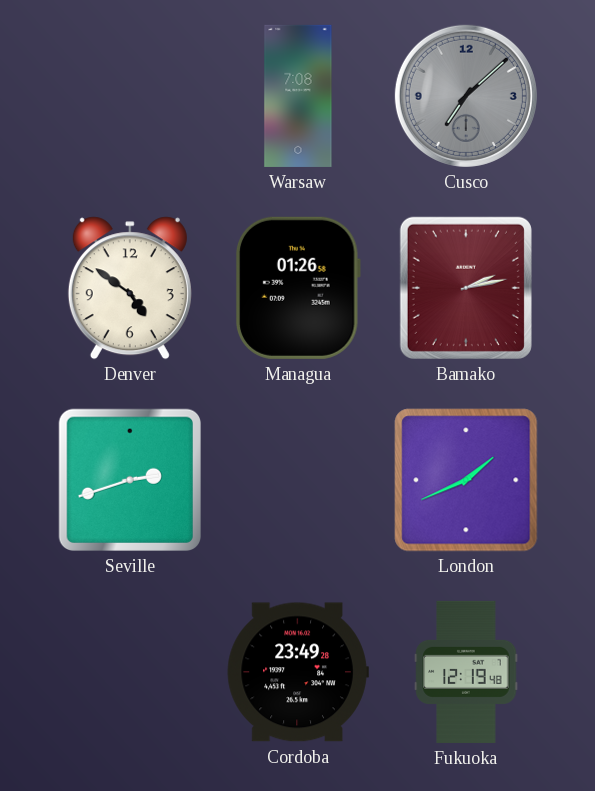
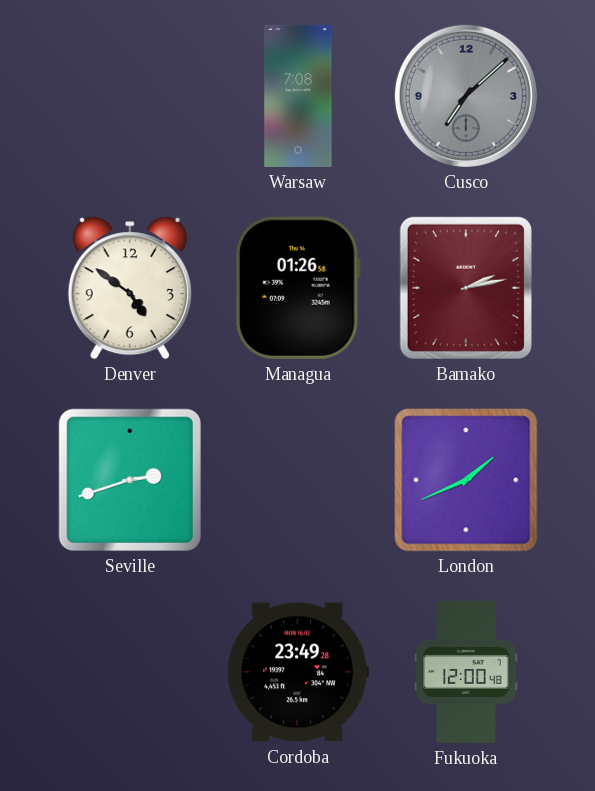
Fukuoka: 12:19 -> 12:00
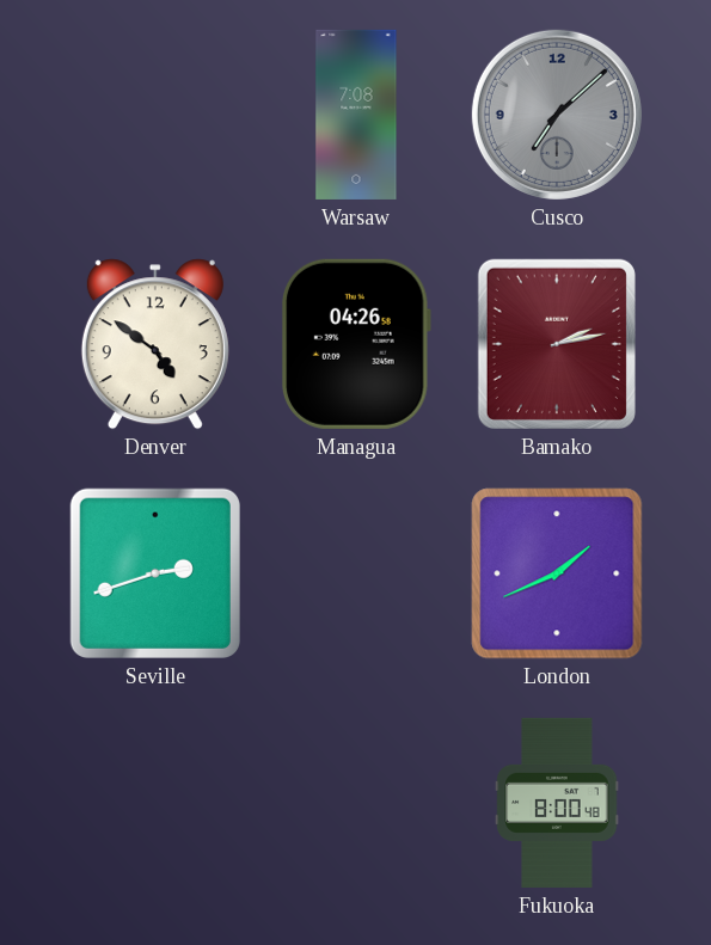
Managua: 01:26 -> 04:26
Cordoba: 23:49 -> none
Fukuoka: 12:00 -> 8:00
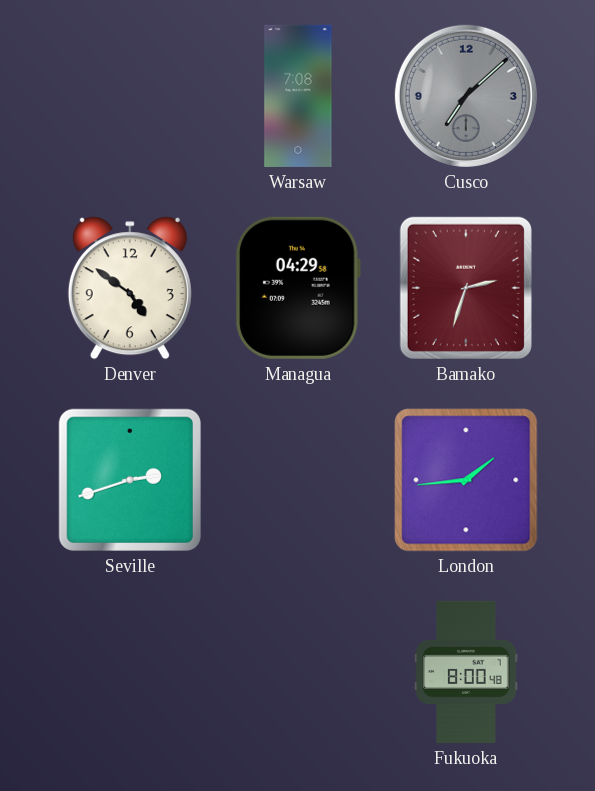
Managua: 04:26 -> 04:29
Bamako: 2:13 -> 2:33
London: 1:41 -> 1:44
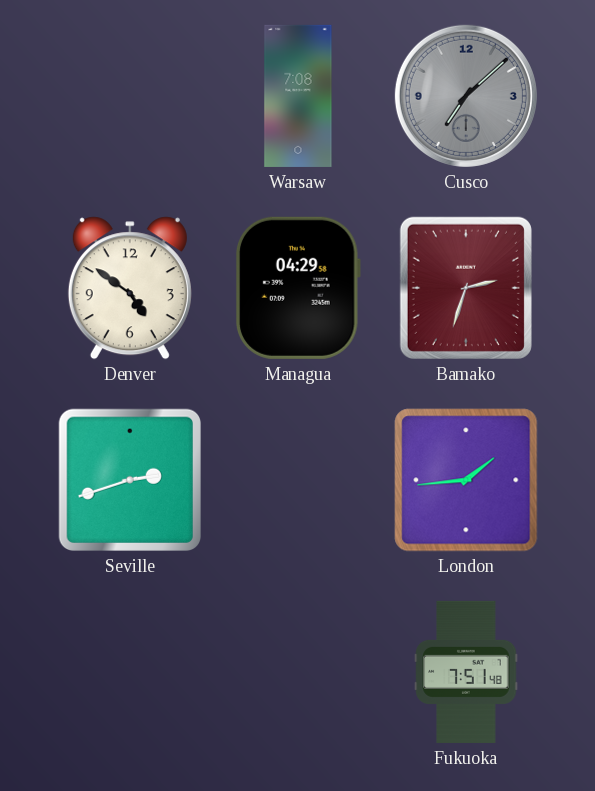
Fukuoka: 8:00 -> 7:51
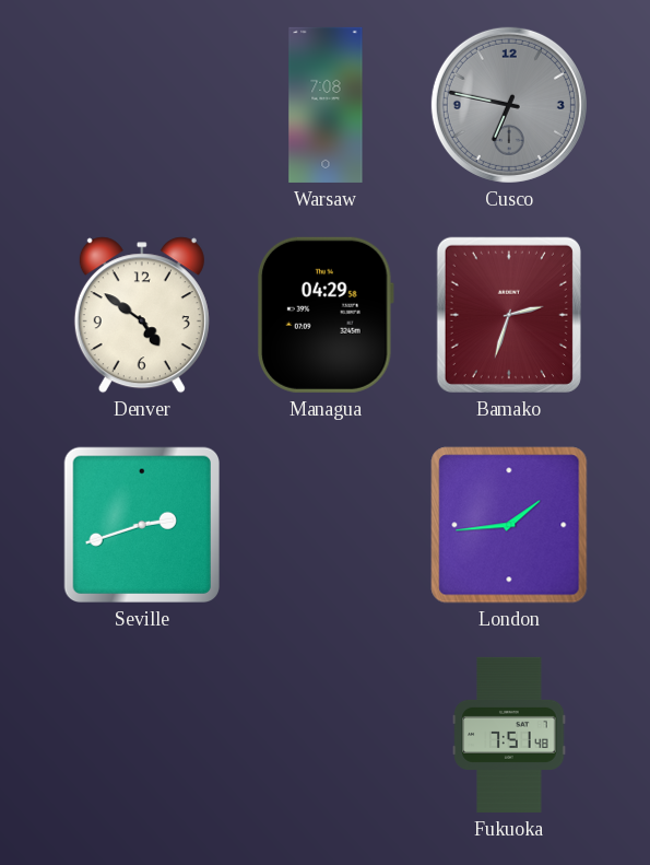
Cusco: 7:08 -> 6:47
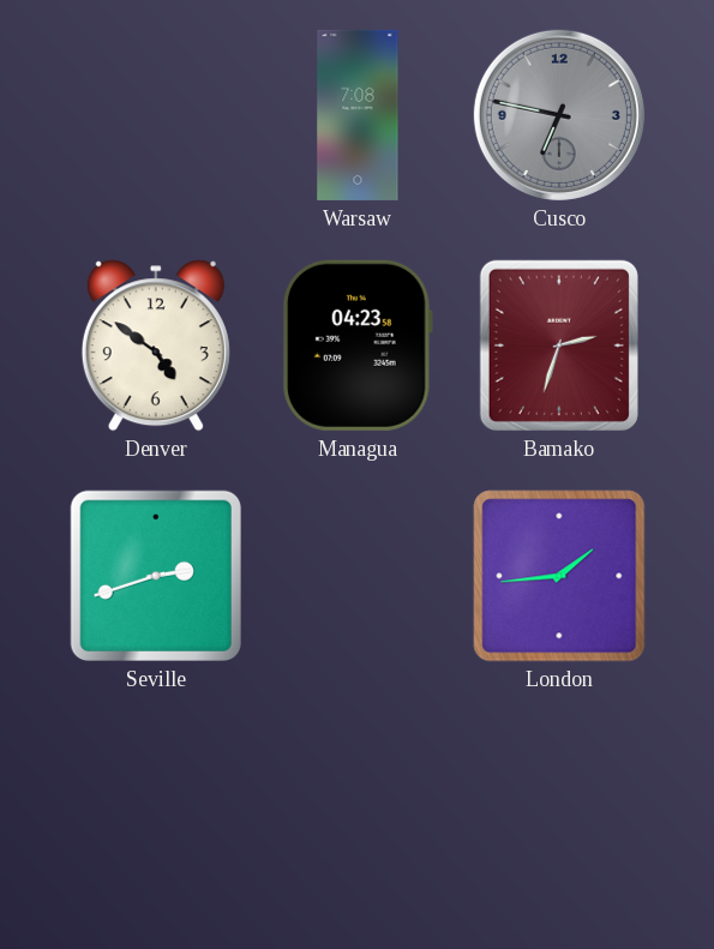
Managua: 04:29 -> 04:23
Fukuoka: 7:51 -> none
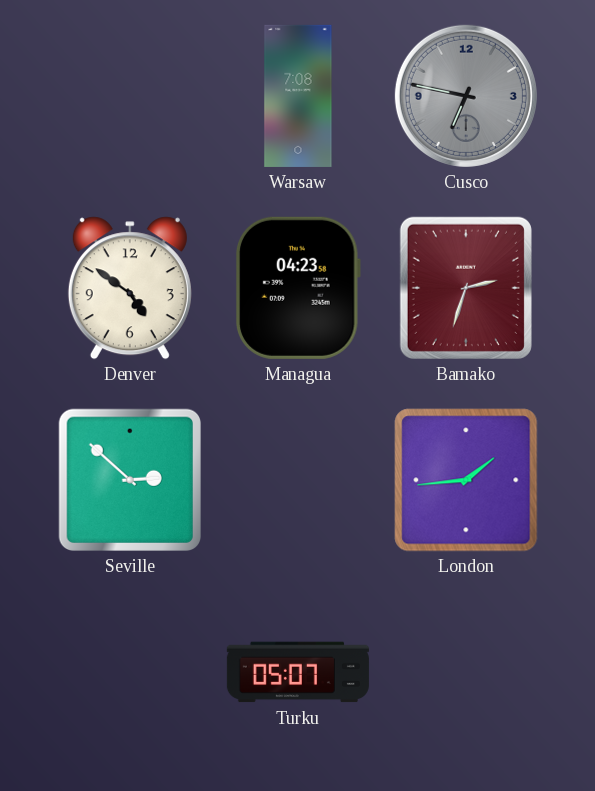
Seville: 2:42 -> 2:52
Turku: none -> 05:07
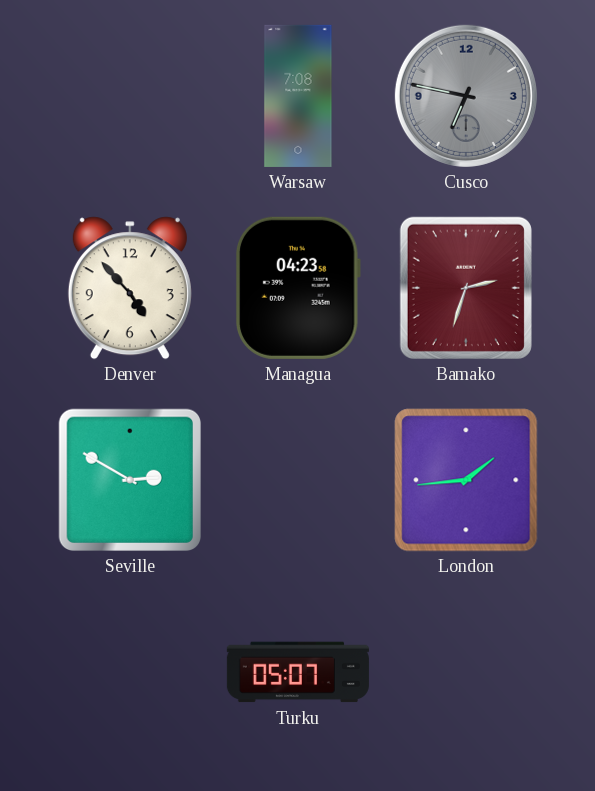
Denver: 4:51 -> 4:53
Seville: 2:52 -> 2:50
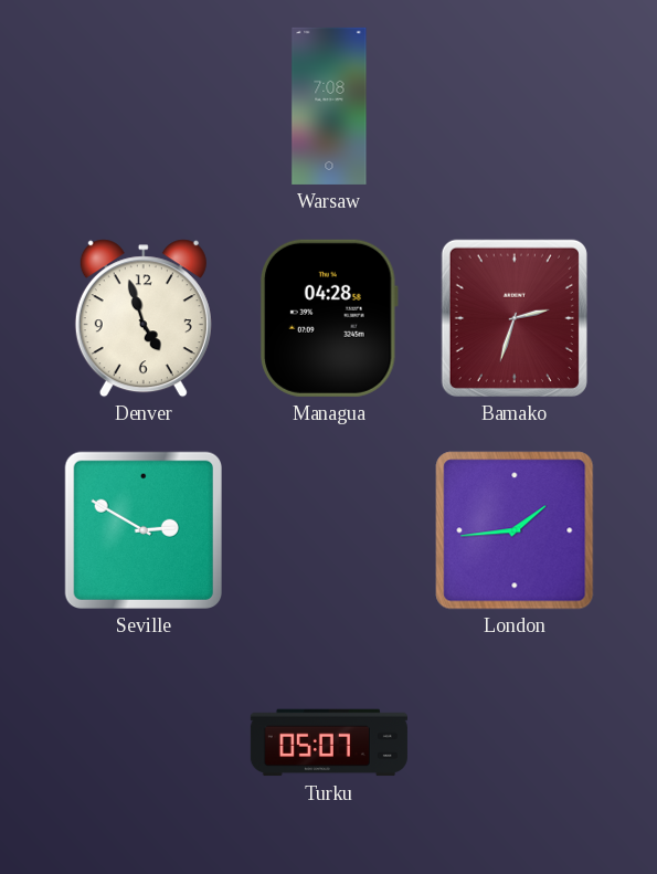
Cusco: 6:47 -> none
Denver: 4:53 -> 4:57
Managua: 04:23 -> 04:28
